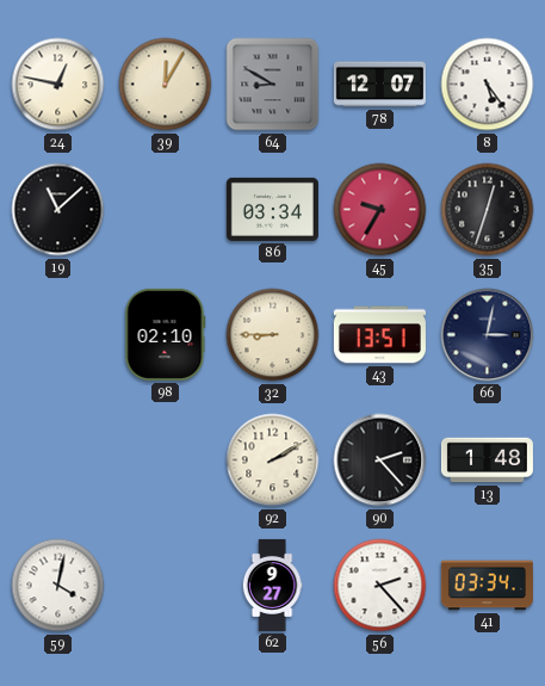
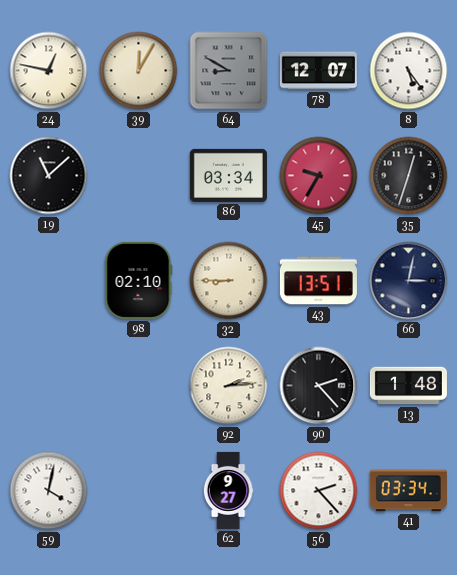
92: 2:10 -> 2:14
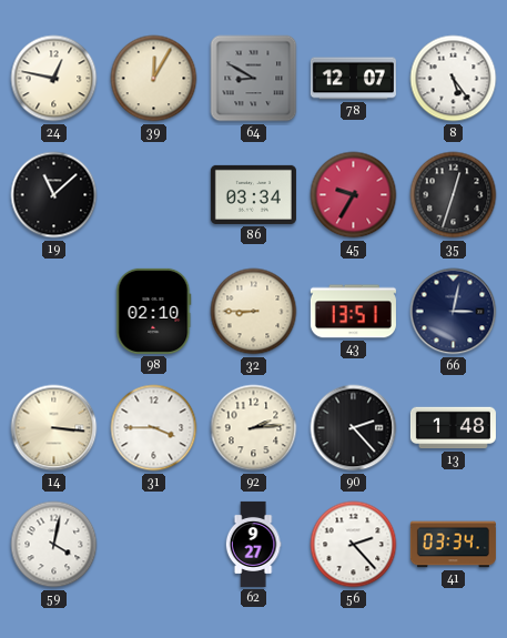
14: none -> 3:16
31: none -> 3:45
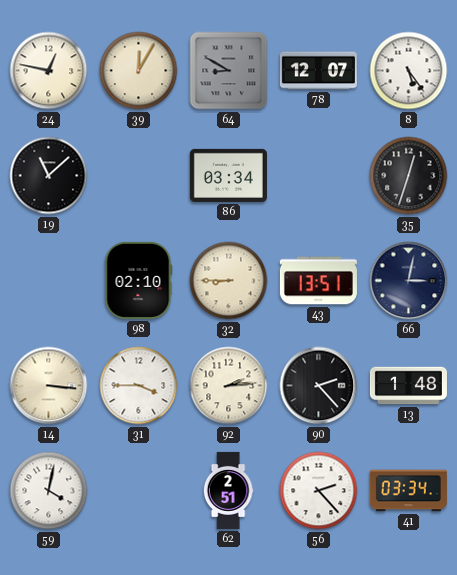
45: 9:35 -> none
62: 9:27 -> 2:51
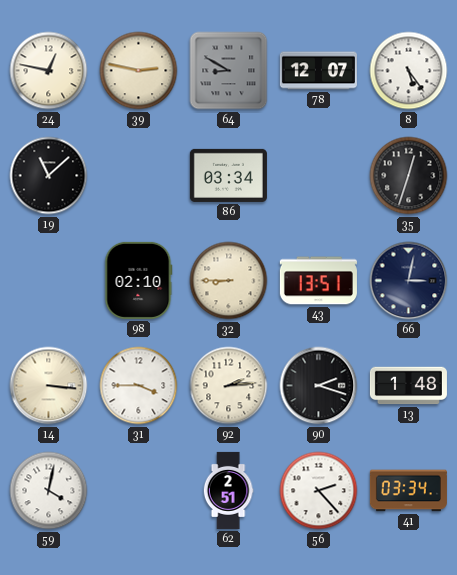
39: 12:05 -> 2:47
90: 2:23 -> 2:18
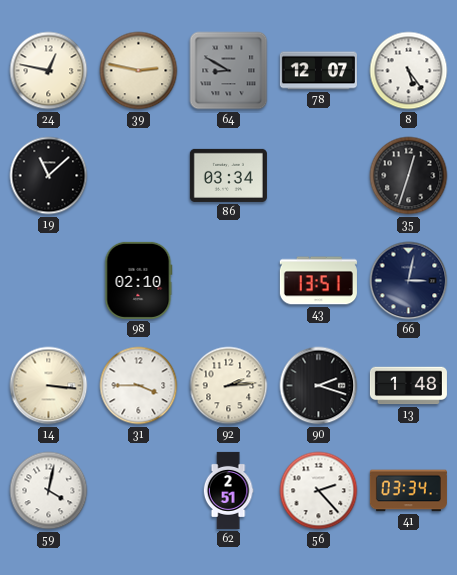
32: 8:45 -> none
